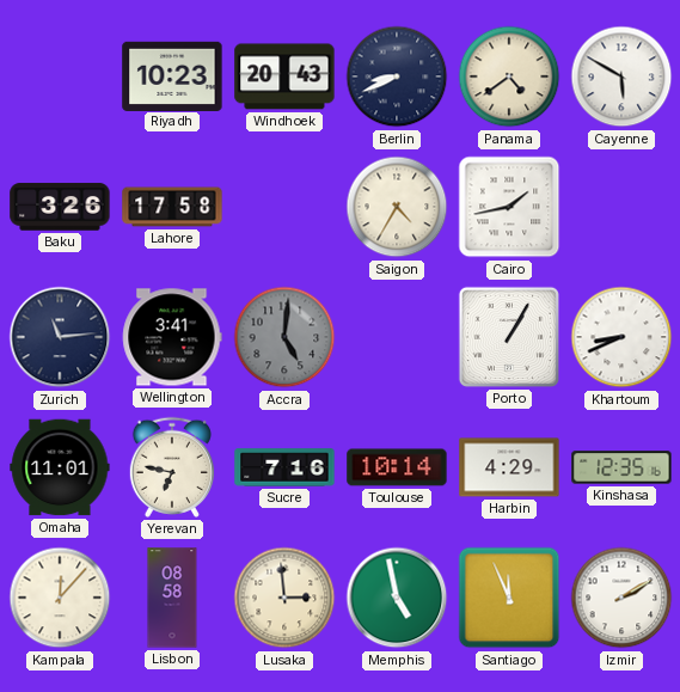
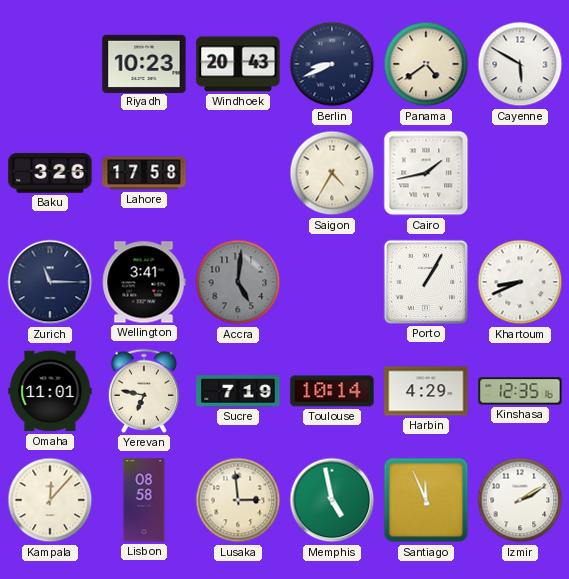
Zurich: 11:14 -> 11:15
Sucre: 7:16 -> 7:19
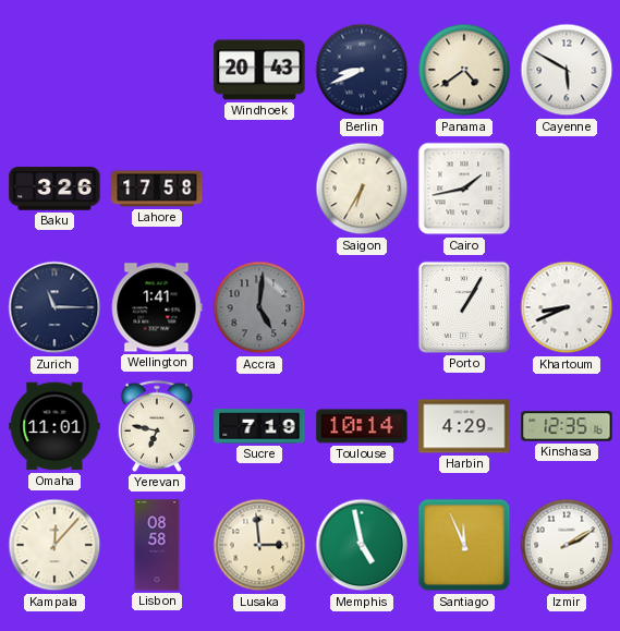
Riyadh: 10:23 -> none
Saigon: 4:35 -> 6:35
Wellington: 3:41 -> 1:41
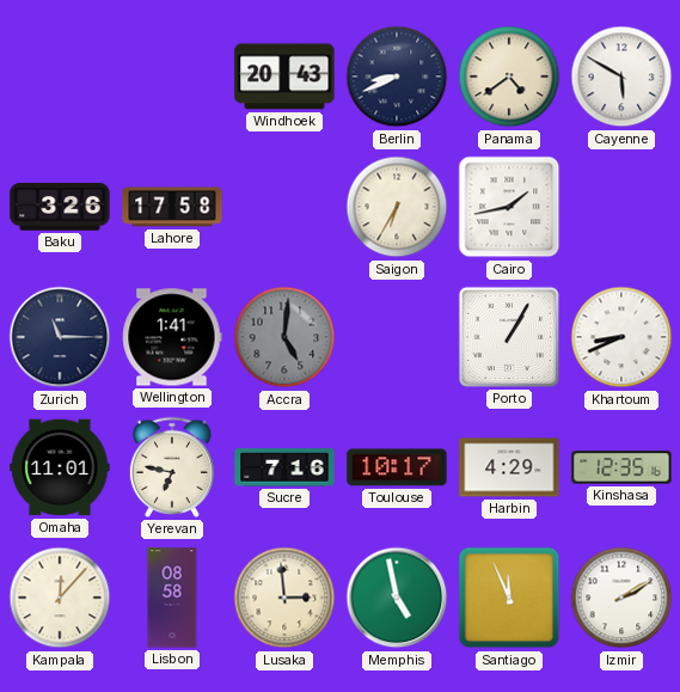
Sucre: 7:19 -> 7:16
Toulouse: 10:14 -> 10:17
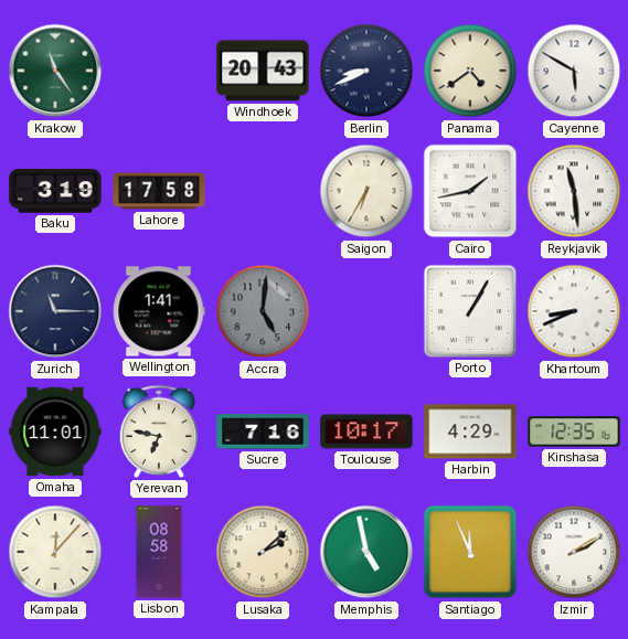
Krakow: none -> 11:24
Baku: 3:26 -> 3:19
Reykjavik: none -> 11:29
Lusaka: 2:59 -> 2:08
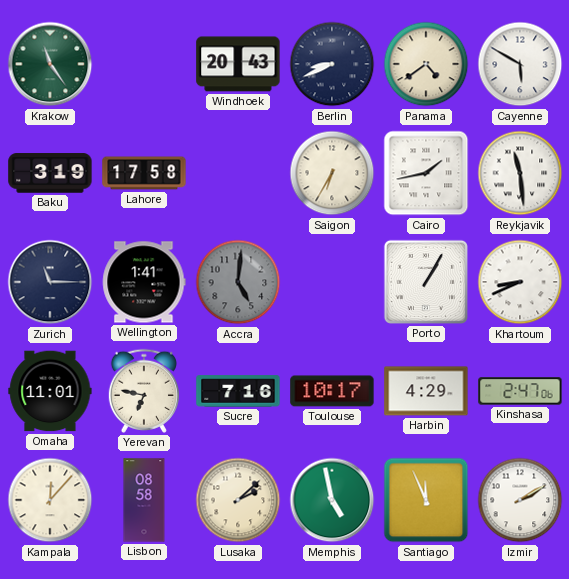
Kinshasa: 12:35 -> 2:47
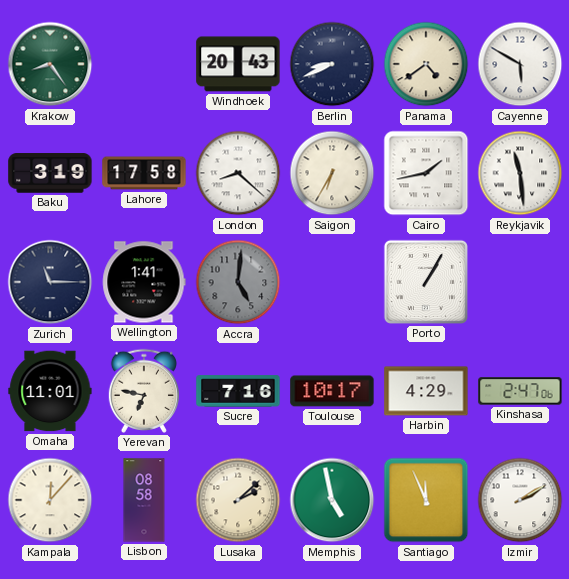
Krakow: 11:24 -> 8:24
London: none -> 8:22
Khartoum: 8:41 -> none
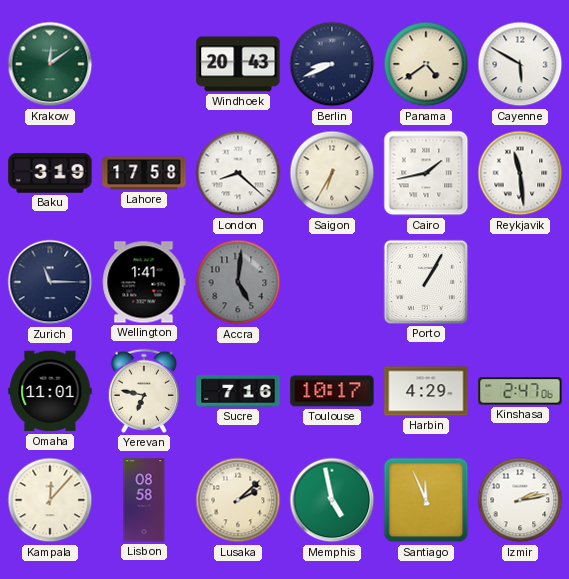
Krakow: 8:24 -> 12:09
Izmir: 2:10 -> 2:13
